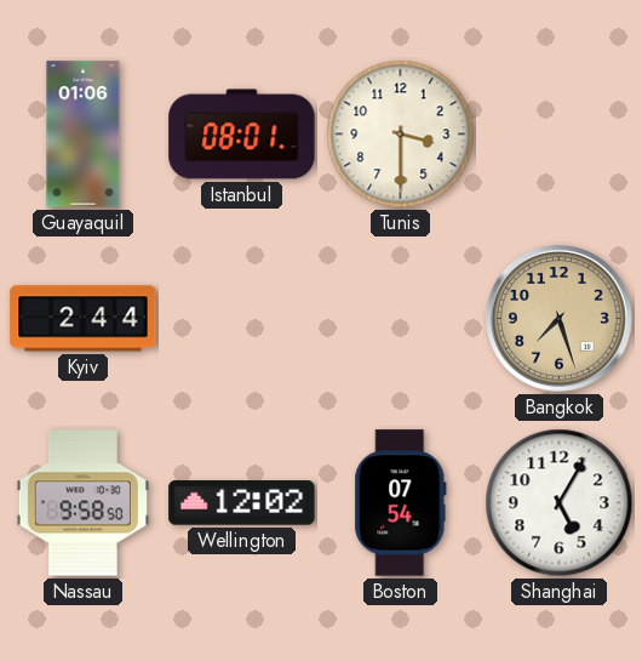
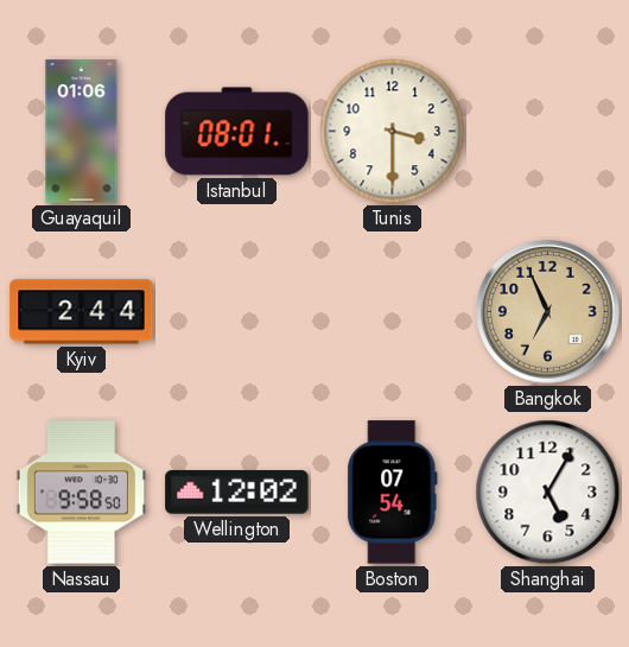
Bangkok: 7:27 -> 6:56
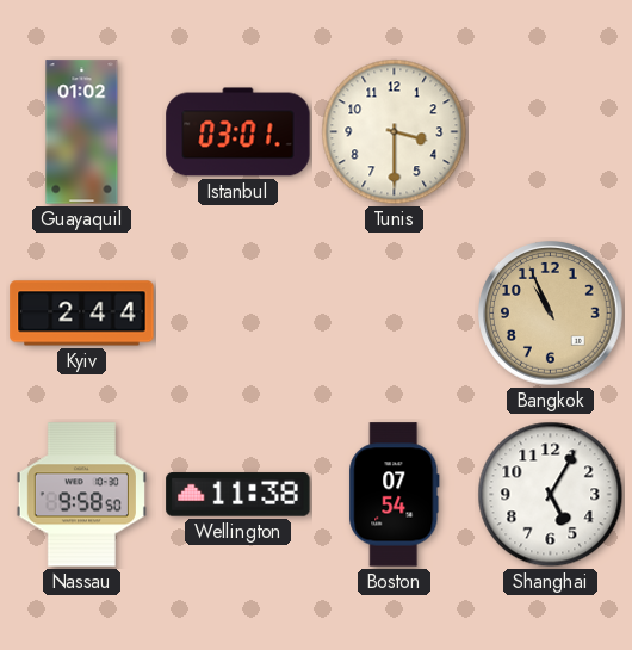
Guayaquil: 01:06 -> 01:02
Istanbul: 08:01 -> 03:01
Bangkok: 6:56 -> 10:56
Wellington: 12:02 -> 11:38
